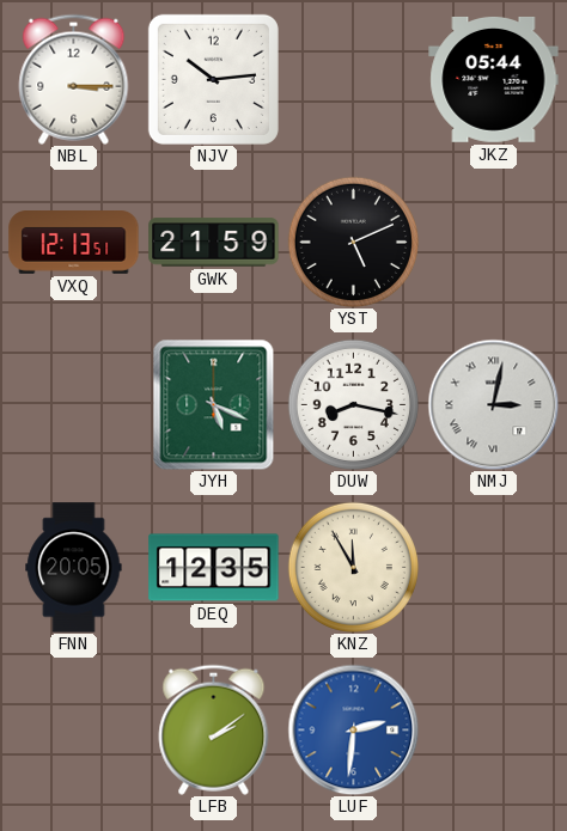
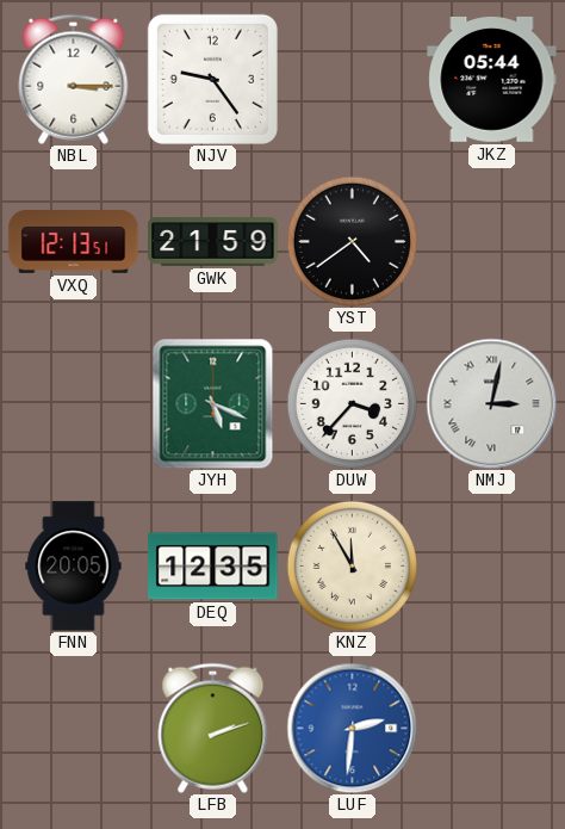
NJV: 10:14 -> 9:24
YST: 5:11 -> 4:39
DUW: 8:17 -> 3:37
LFB: 2:09 -> 2:12
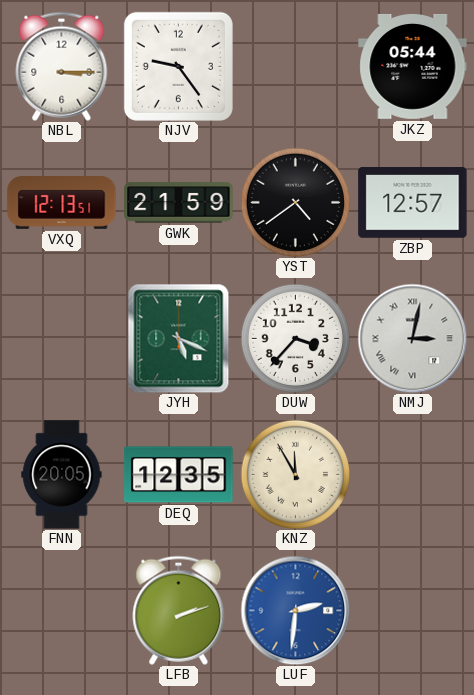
ZBP: none -> 12:57
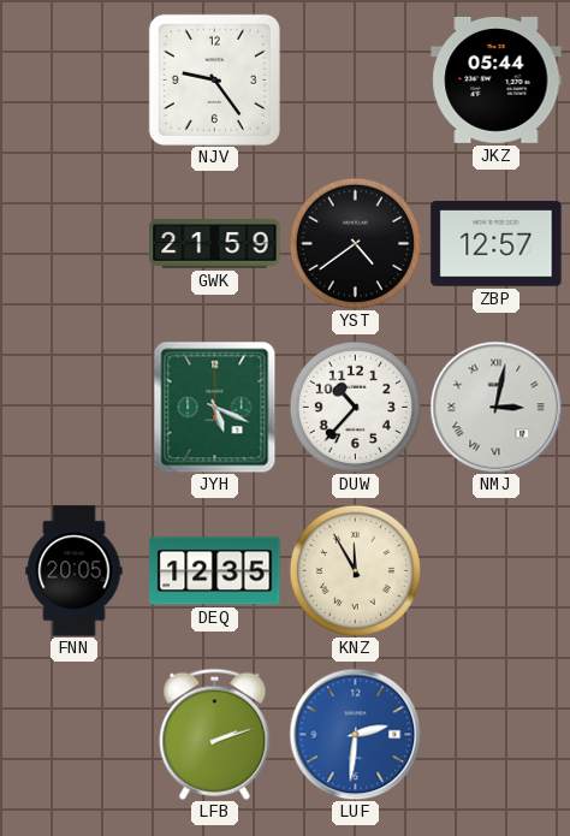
NBL: 3:15 -> none
VXQ: 12:13 -> none
DUW: 3:37 -> 10:37
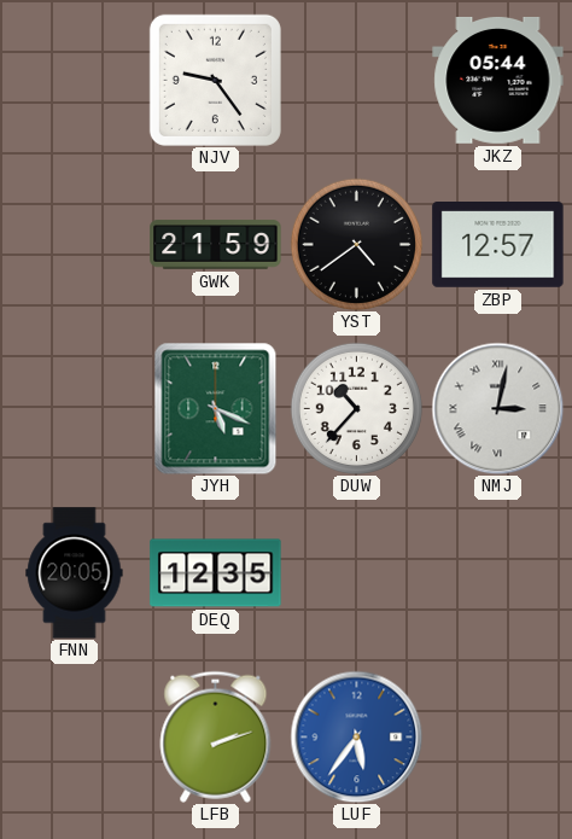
KNZ: 11:55 -> none
LUF: 2:31 -> 5:36
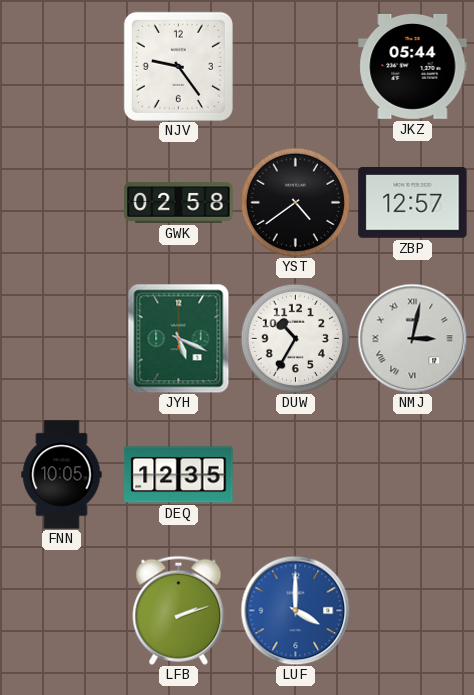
GWK: 21:59 -> 02:58
DUW: 10:37 -> 10:35
FNN: 20:05 -> 10:05
LUF: 5:36 -> 4:00
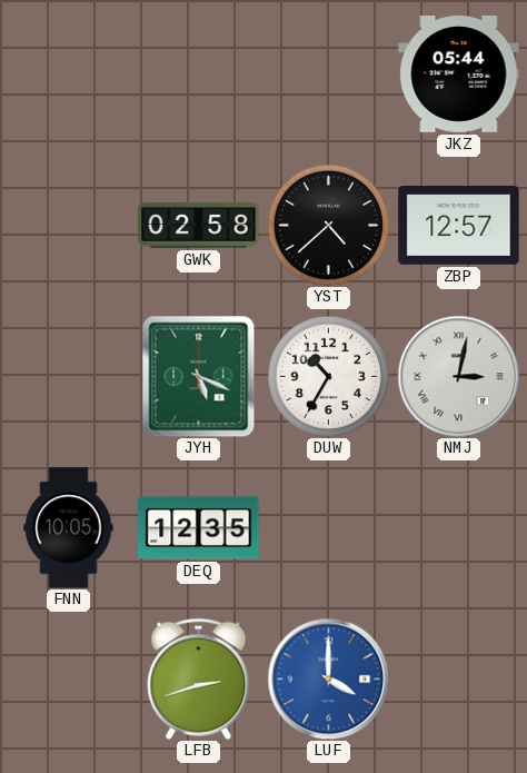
NJV: 9:24 -> none
YST: 4:39 -> 4:38
LFB: 2:12 -> 2:42
